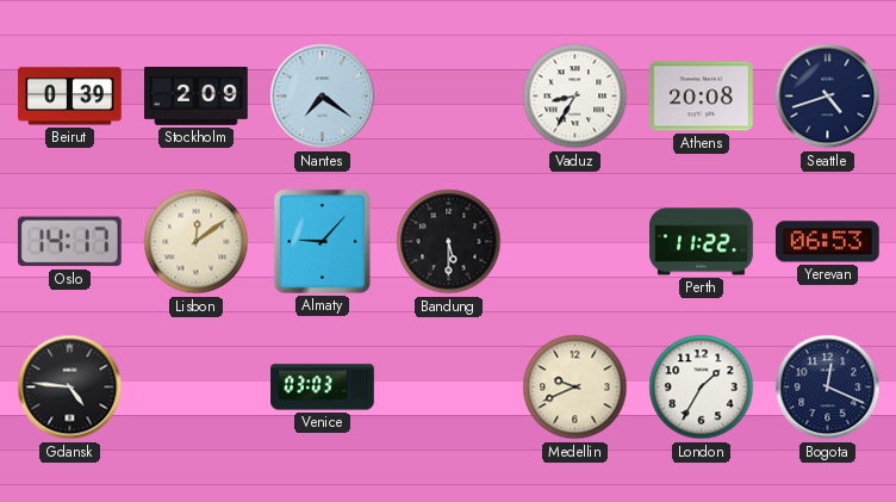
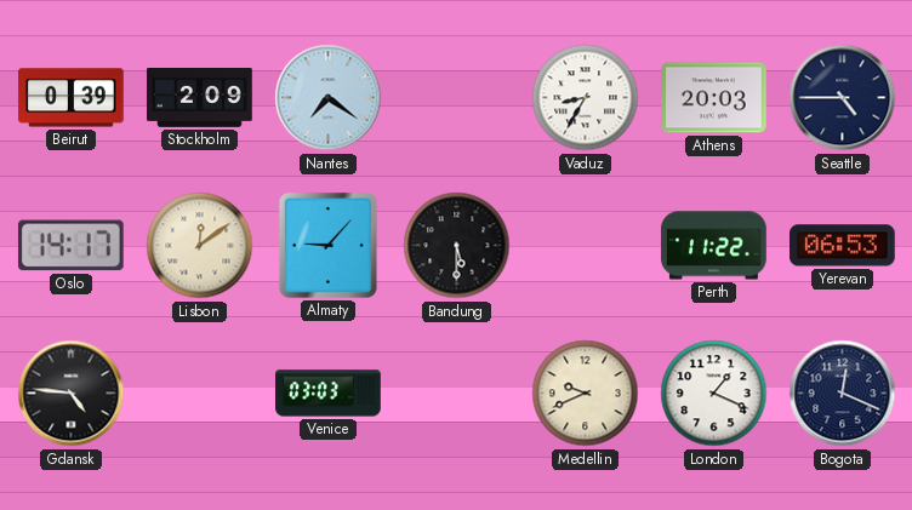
Athens: 20:08 -> 20:03
Seattle: 4:42 -> 4:45
London: 1:35 -> 1:19
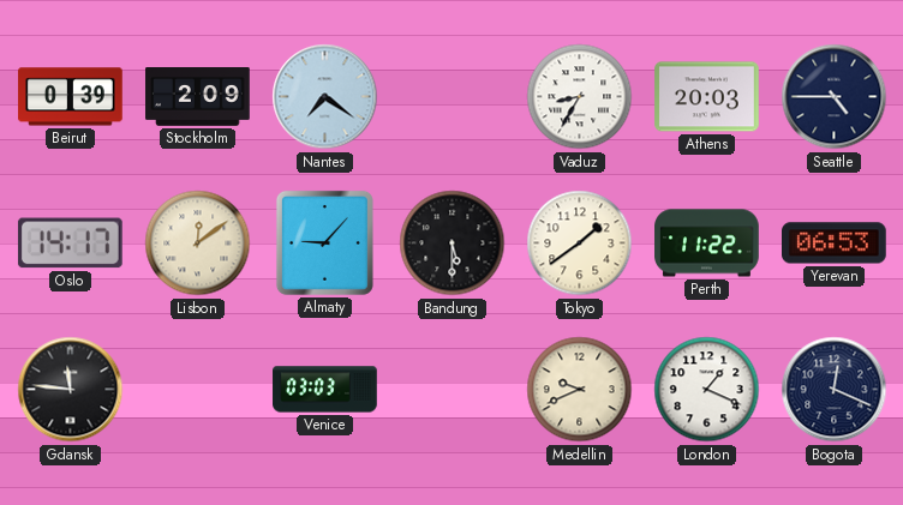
Tokyo: none -> 1:39
Gdansk: 4:46 -> 11:46
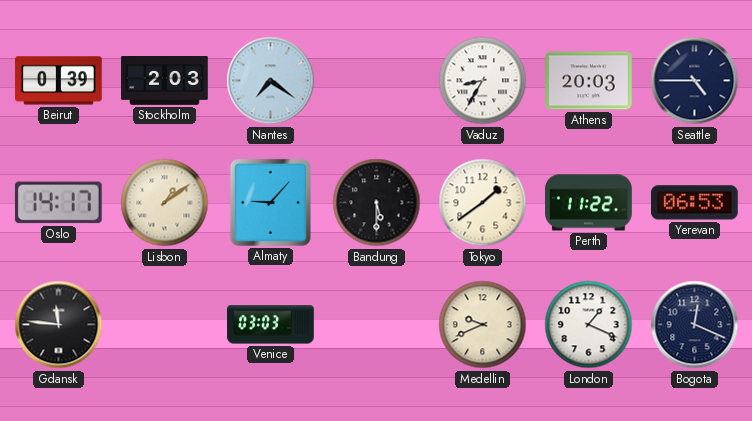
Stockholm: 2:09 -> 2:03
Lisbon: 12:09 -> 1:09
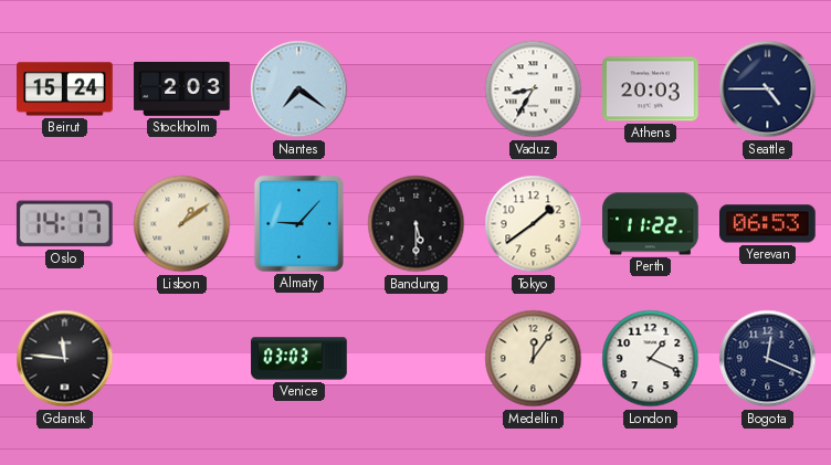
Beirut: 0:39 -> 15:24
Medellin: 9:41 -> 12:06
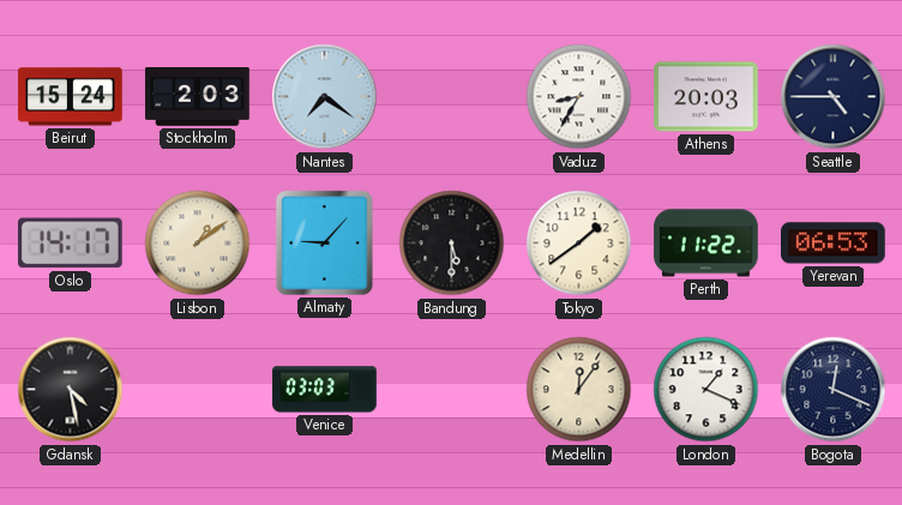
Gdansk: 11:46 -> 4:28
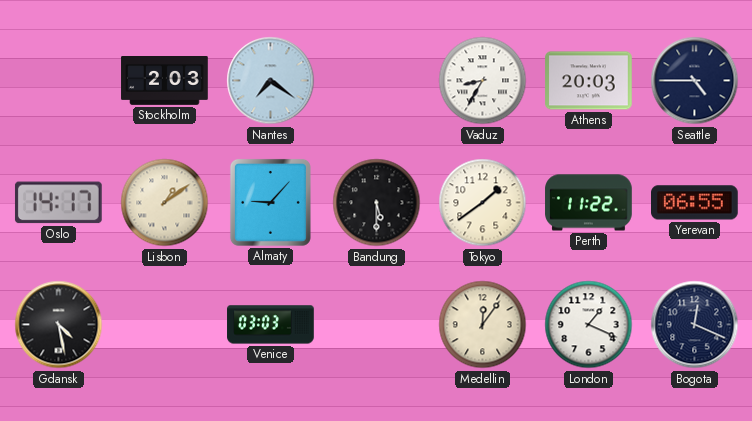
Beirut: 15:24 -> none
Yerevan: 06:53 -> 06:55
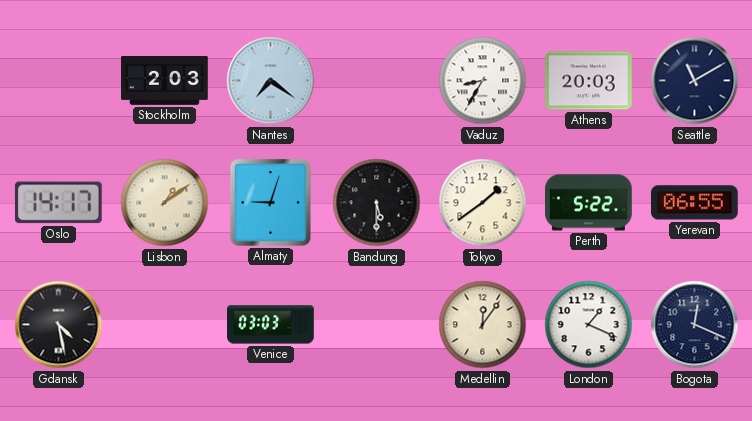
Seattle: 4:45 -> 11:10
Almaty: 9:07 -> 9:03
Perth: 11:22 -> 5:22
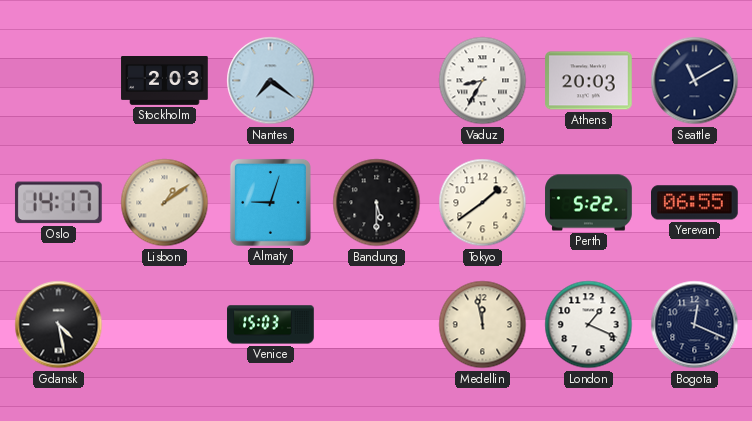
Venice: 03:03 -> 15:03
Medellin: 12:06 -> 11:58
